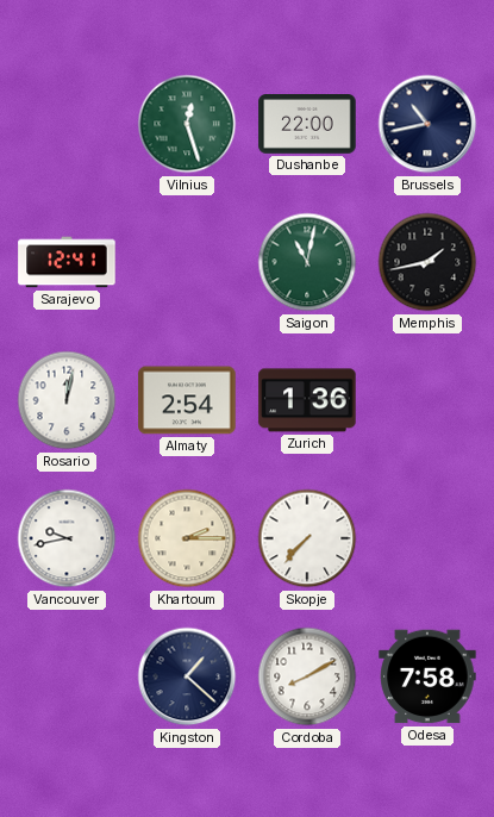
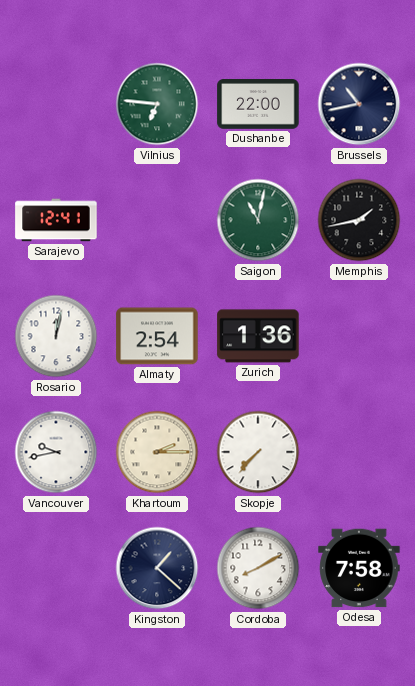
Vilnius: 12:27 -> 6:46
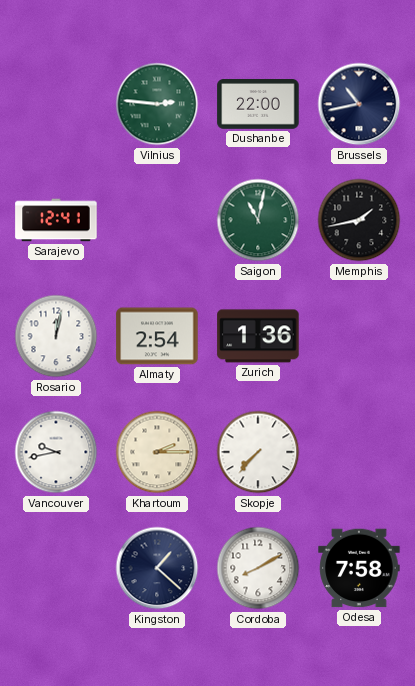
Vilnius: 6:46 -> 2:46
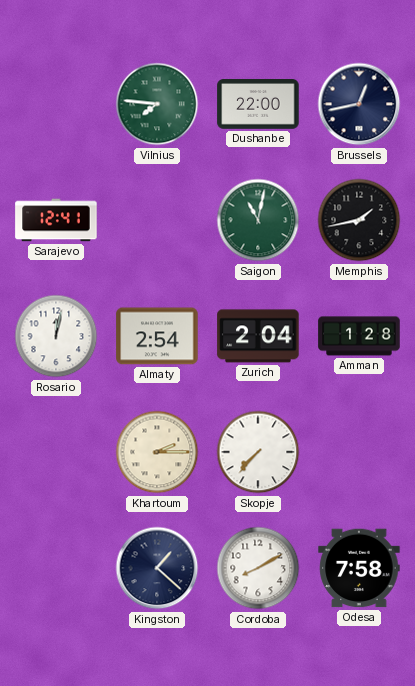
Vilnius: 2:46 -> 7:46
Brussels: 10:43 -> 12:43
Zurich: 1:36 -> 2:04
Amman: none -> 1:28
Vancouver: 9:43 -> none
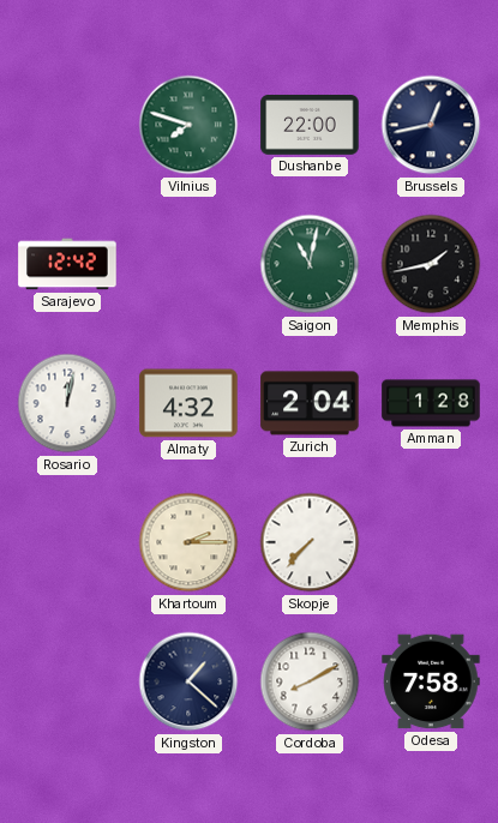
Vilnius: 7:46 -> 7:48
Sarajevo: 12:41 -> 12:42
Almaty: 2:54 -> 4:32
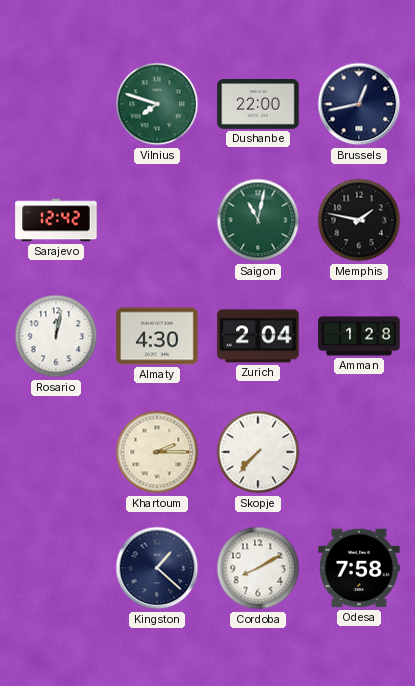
Memphis: 1:43 -> 1:47
Almaty: 4:32 -> 4:30
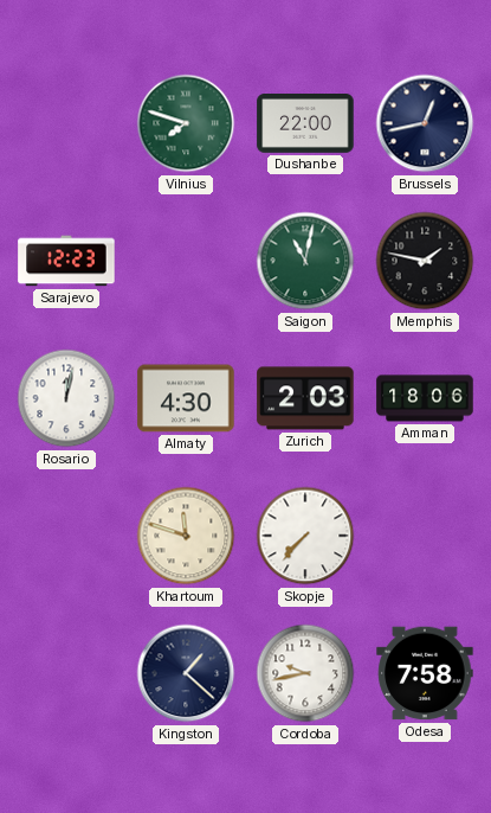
Sarajevo: 12:42 -> 12:23
Zurich: 2:04 -> 2:03
Amman: 1:28 -> 18:06
Khartoum: 2:15 -> 11:48
Cordoba: 8:10 -> 9:43
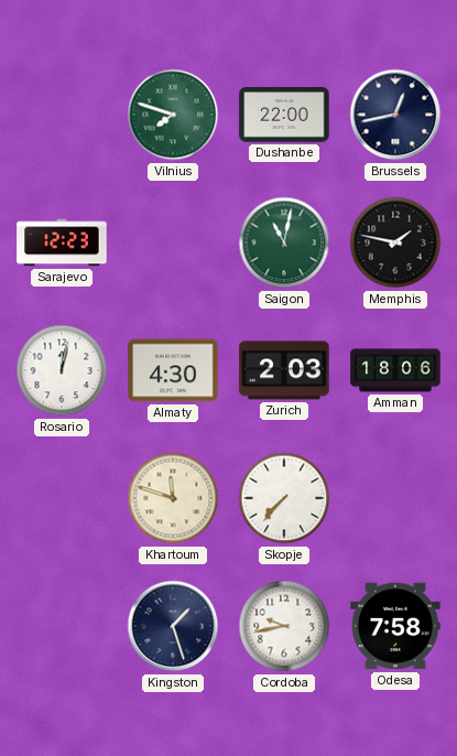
Kingston: 1:22 -> 1:27
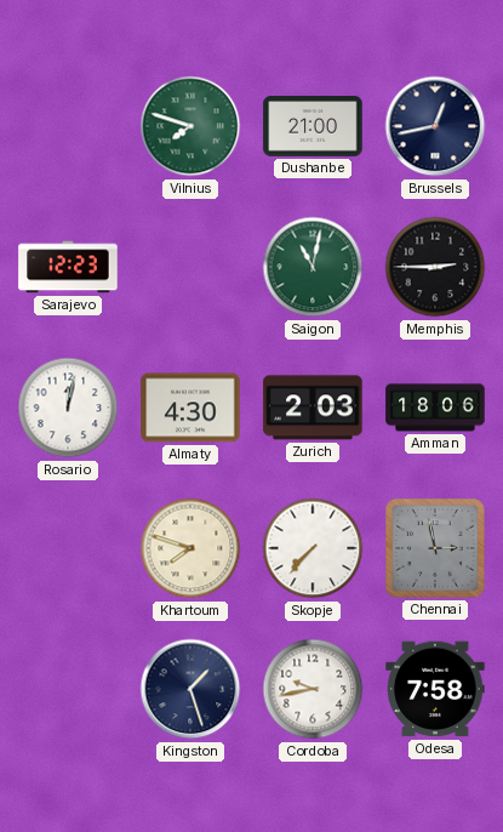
Dushanbe: 22:00 -> 21:00
Memphis: 1:47 -> 2:45
Khartoum: 11:48 -> 7:48
Chennai: none -> 2:58
